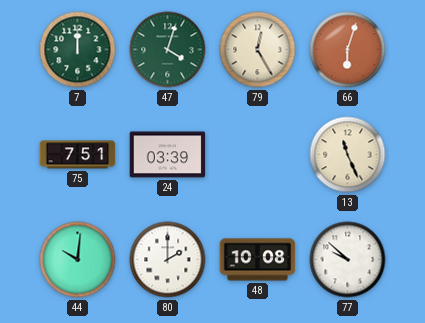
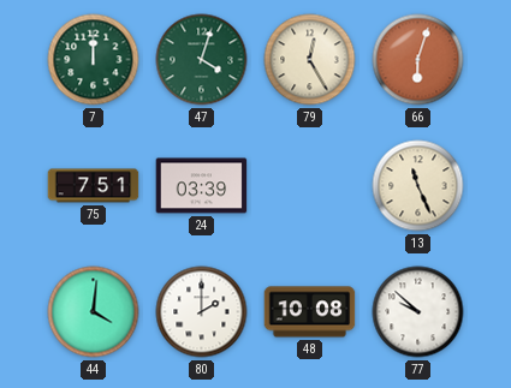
44: 10:01 -> 4:01
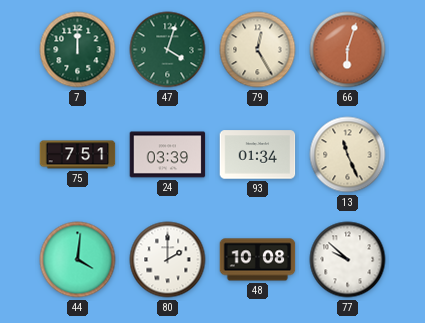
93: none -> 01:34
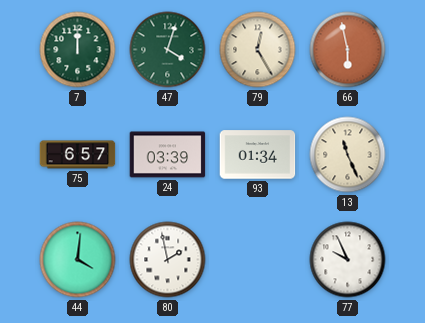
66: 6:03 -> 5:58
75: 7:51 -> 6:57
80: 2:00 -> 1:58
48: 10:08 -> none
77: 9:52 -> 9:56
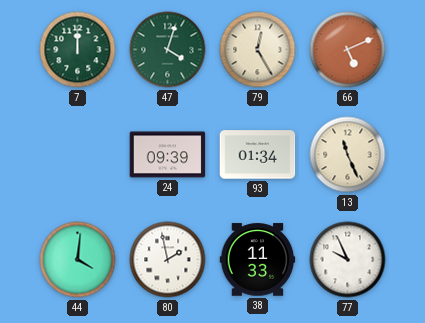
66: 5:58 -> 5:11
75: 6:57 -> none
24: 03:39 -> 09:39
38: none -> 11:33
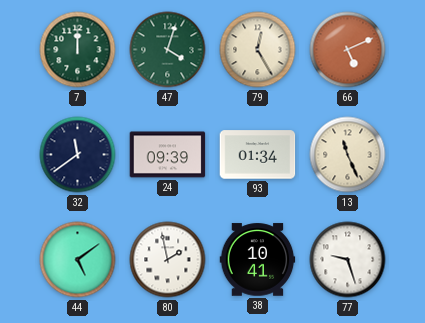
32: none -> 11:39
44: 4:01 -> 5:09
38: 11:33 -> 10:41
77: 9:56 -> 9:27
